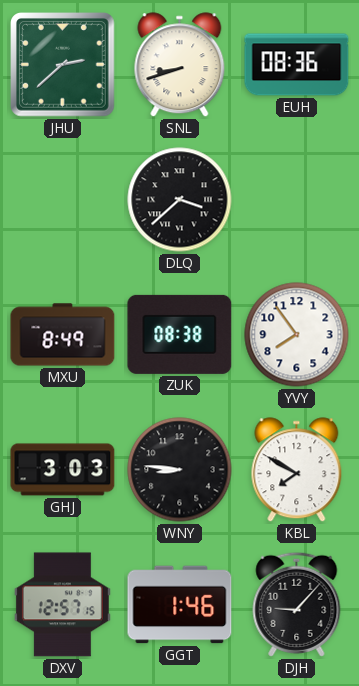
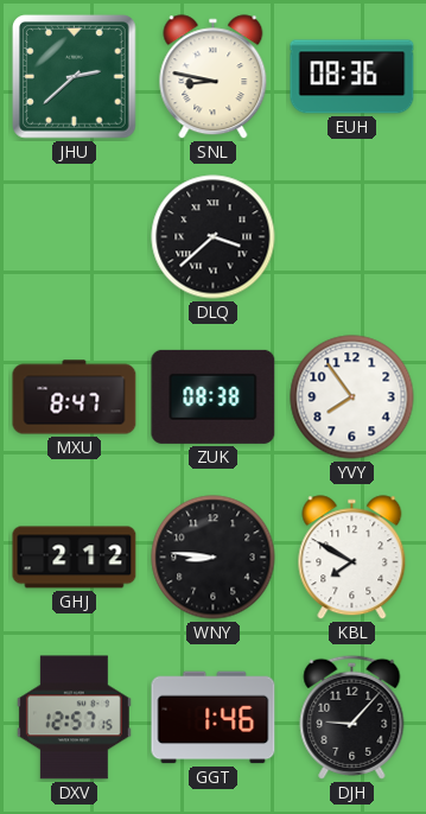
SNL: 8:42 -> 8:47
MXU: 8:49 -> 8:47
GHJ: 3:03 -> 2:12
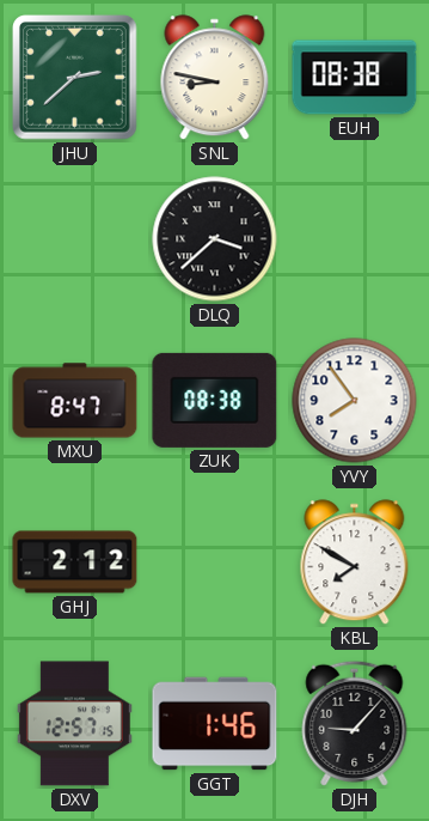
EUH: 08:36 -> 08:38
WNY: 8:46 -> none
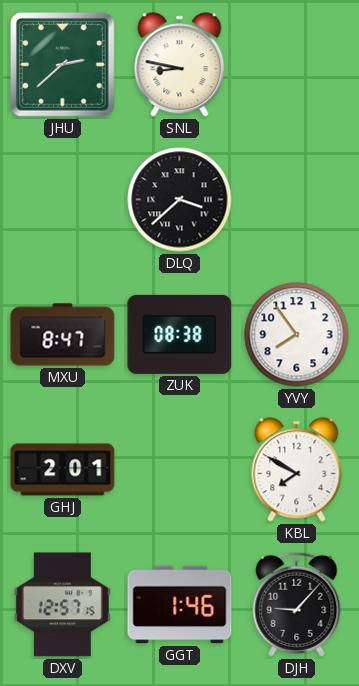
EUH: 08:38 -> none
GHJ: 2:12 -> 2:01
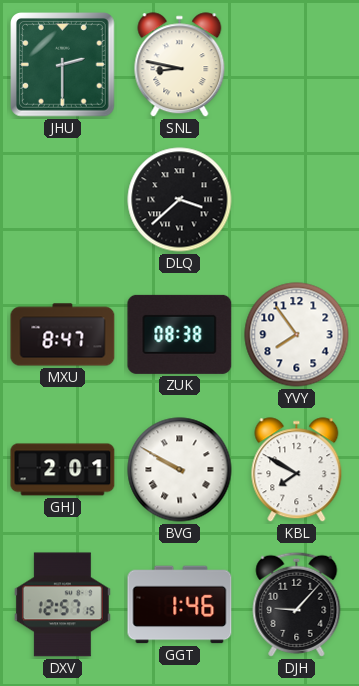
JHU: 2:38 -> 2:30
BVG: none -> 9:50
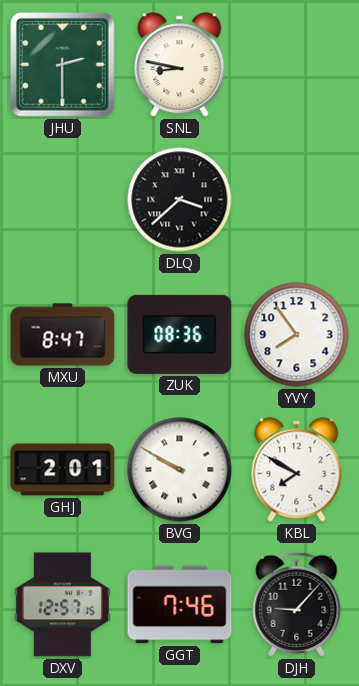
ZUK: 08:38 -> 08:36
GGT: 1:46 -> 7:46
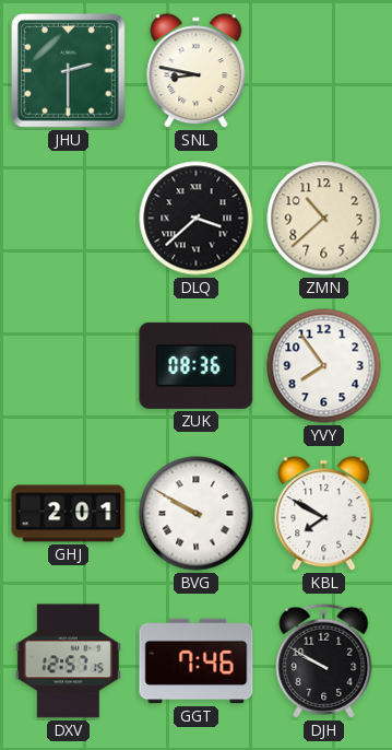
ZMN: none -> 10:38
MXU: 8:47 -> none
DJH: 9:07 -> 9:50
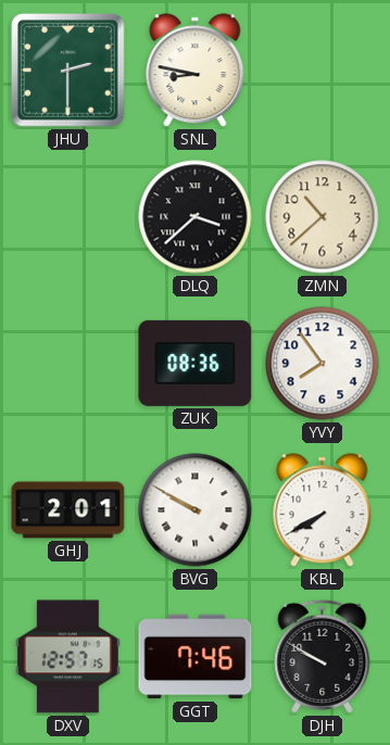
KBL: 7:50 -> 7:40
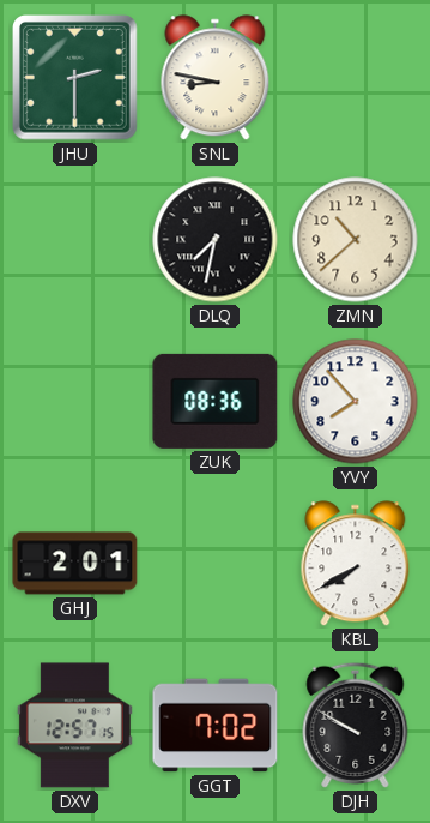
DLQ: 3:38 -> 7:32
YVY: 7:54 -> 7:53
BVG: 9:50 -> none
GGT: 7:46 -> 7:02
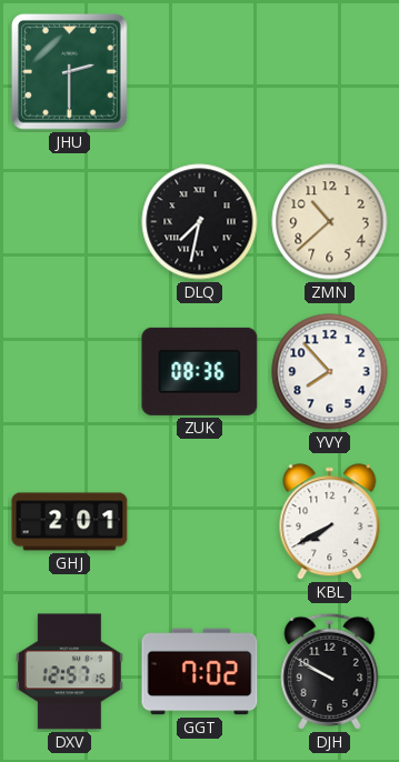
SNL: 8:47 -> none
